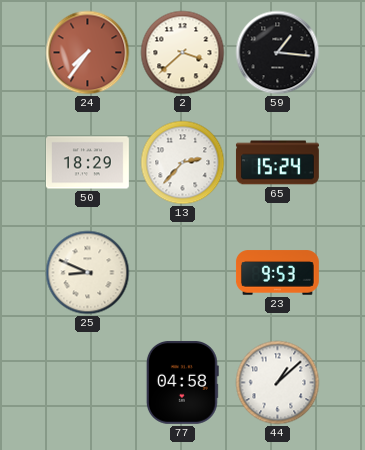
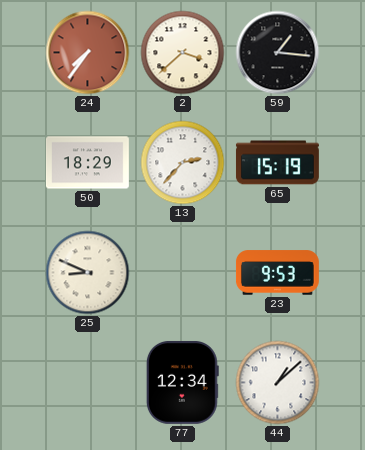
65: 15:24 -> 15:19
77: 04:58 -> 12:34
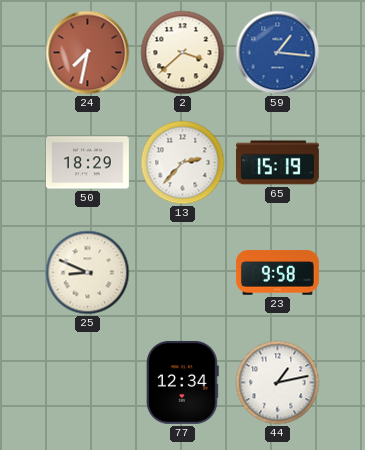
24: 7:36 -> 7:32
59 dial: black -> blue
23: 9:53 -> 9:58
44: 1:08 -> 1:13
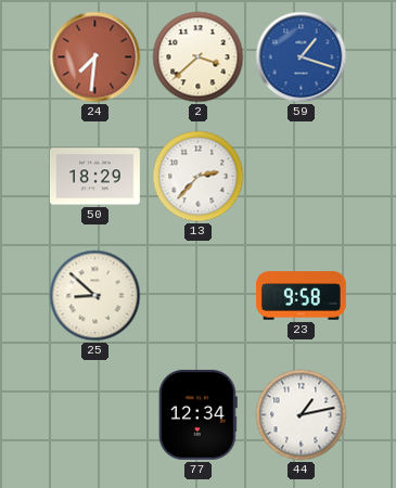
24: 7:32 -> 7:31
59: 1:16 -> 1:18
65: 15:19 -> none
25: 8:49 -> 8:52
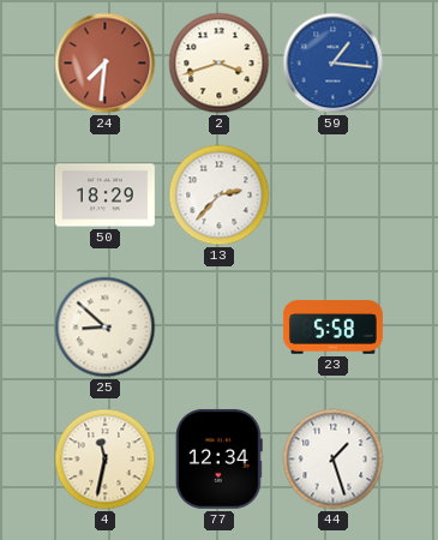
2: 3:38 -> 3:42
59: 1:18 -> 1:16
23: 9:58 -> 5:58
4: none -> 11:32
44: 1:13 -> 1:27
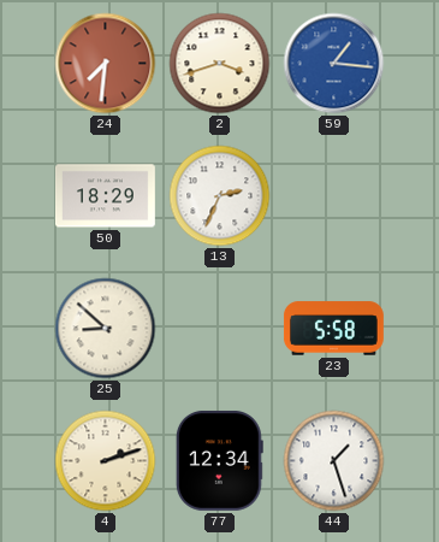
13: 2:37 -> 2:34
4: 11:32 -> 2:12
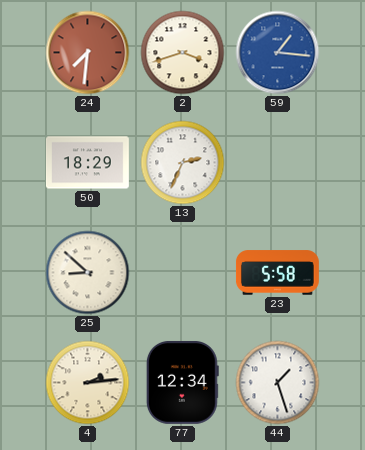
4: 2:12 -> 2:14
